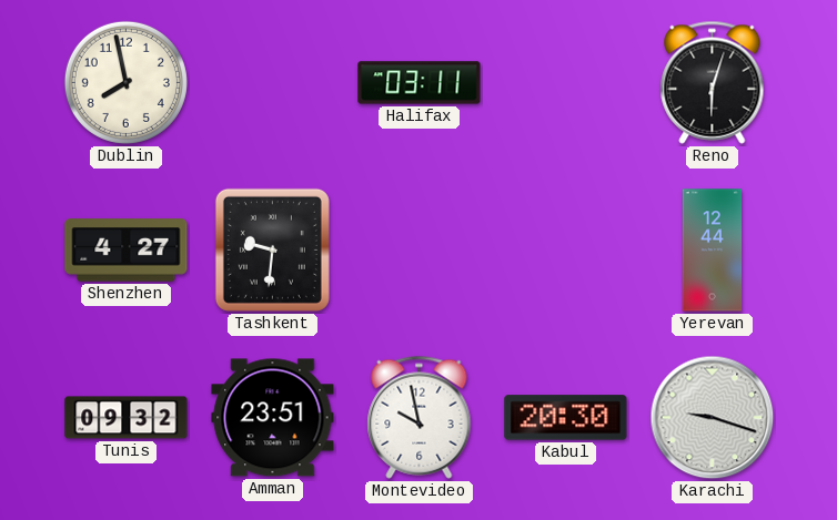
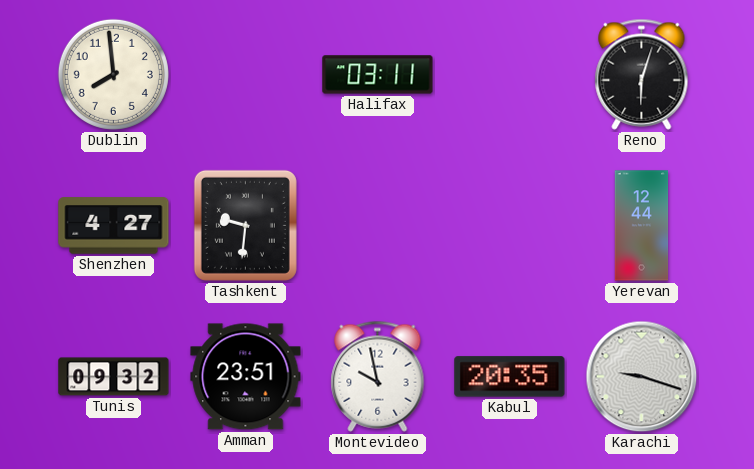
Dublin: 7:58 -> 7:59
Kabul: 20:30 -> 20:35
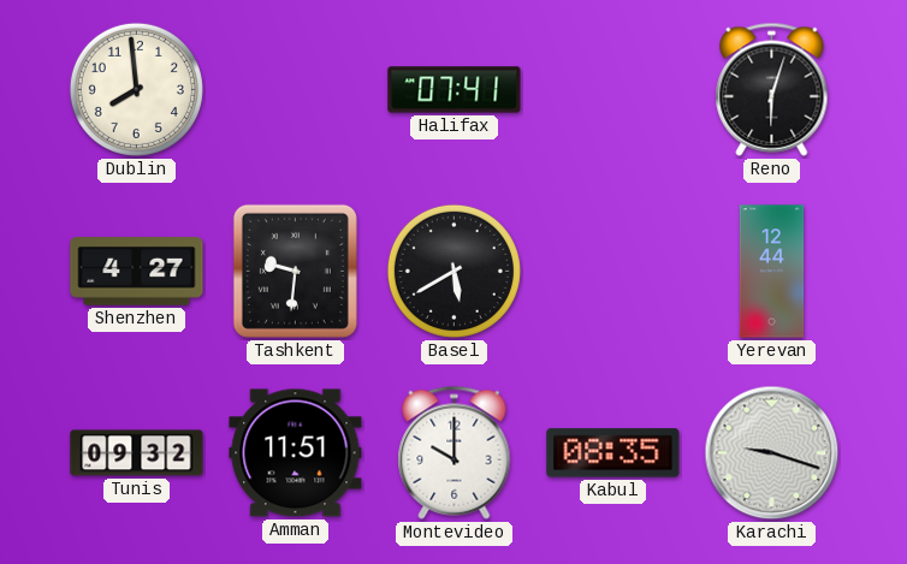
Halifax: 03:11 -> 07:41
Basel: none -> 5:40
Amman: 23:51 -> 11:51
Montevideo: 9:58 -> 10:00
Kabul: 20:35 -> 08:35
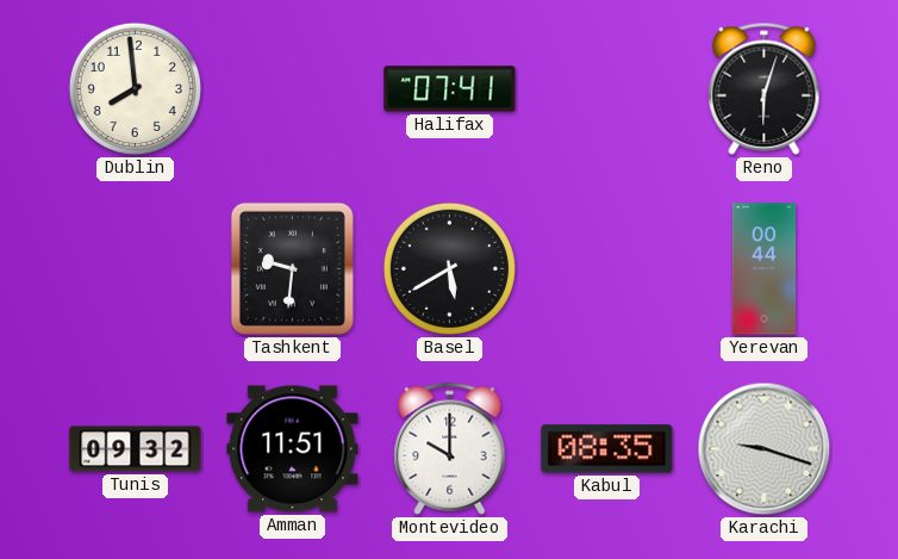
Shenzhen: 4:27 -> none
Yerevan: 12:44 -> 00:44
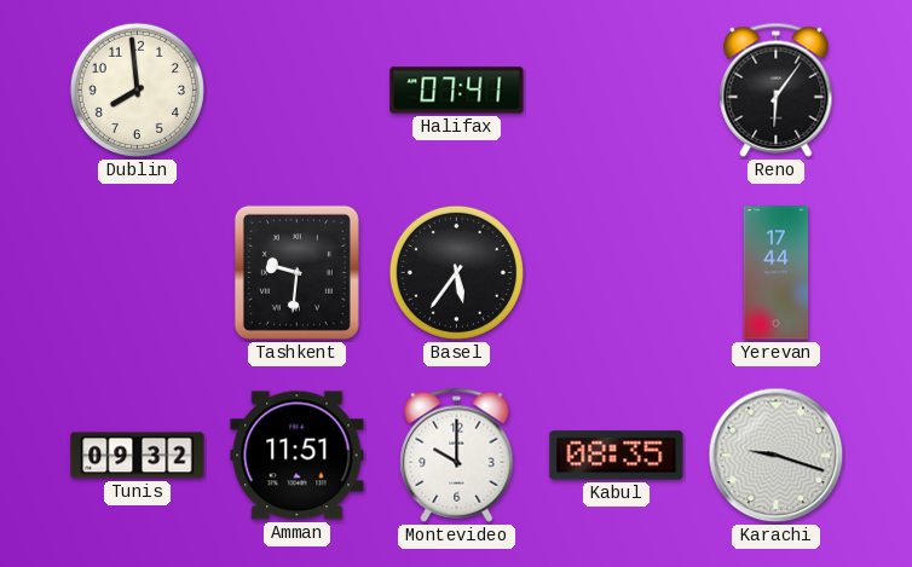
Reno: 6:03 -> 6:06
Basel: 5:40 -> 5:36
Yerevan: 00:44 -> 17:44
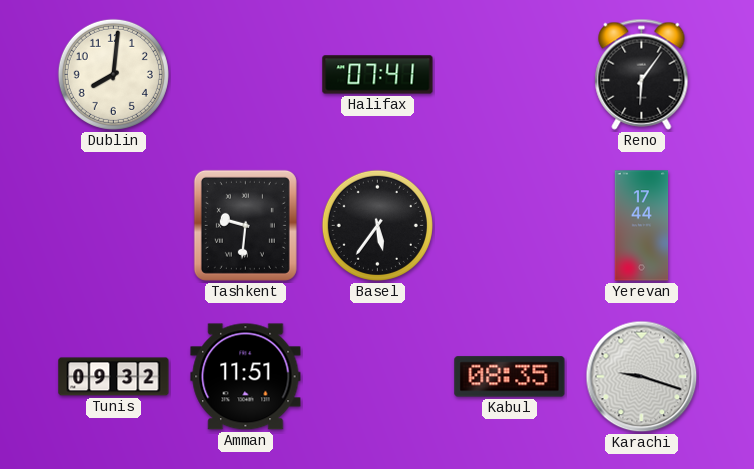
Dublin: 7:59 -> 8:01
Montevideo: 10:00 -> none
